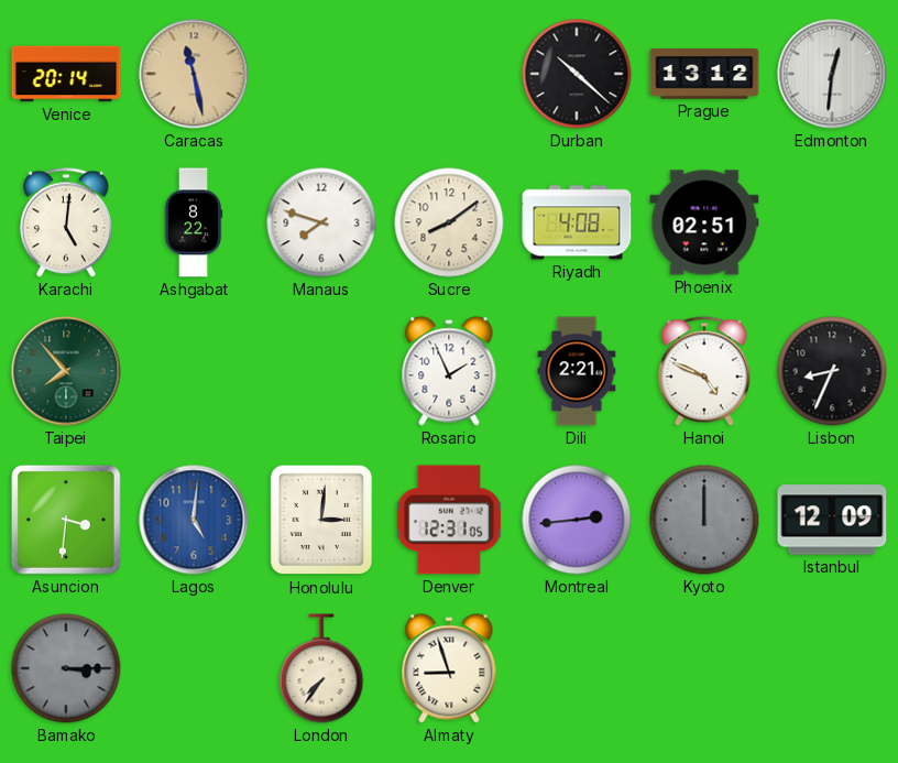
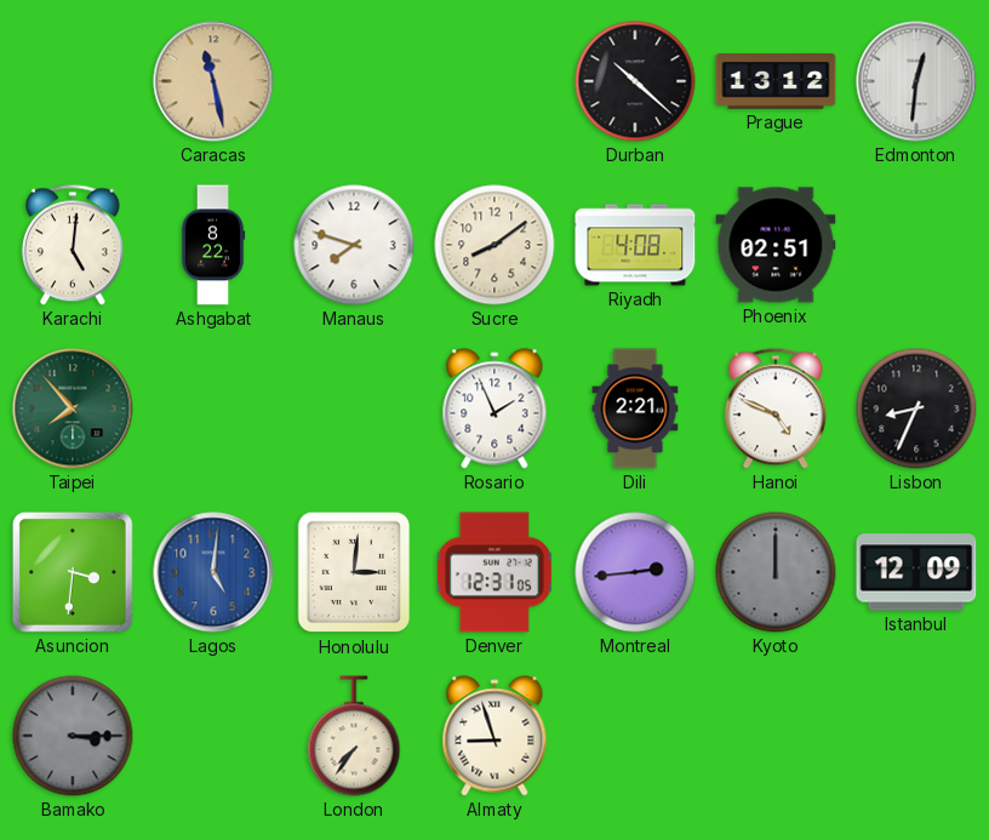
Venice: 20:14 -> none
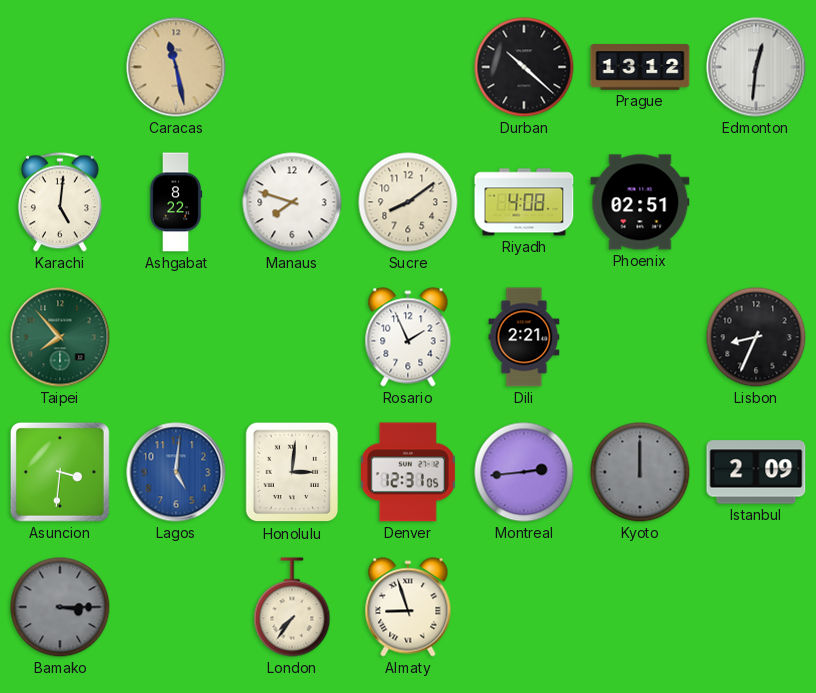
Hanoi: 4:49 -> none
Istanbul: 12:09 -> 2:09
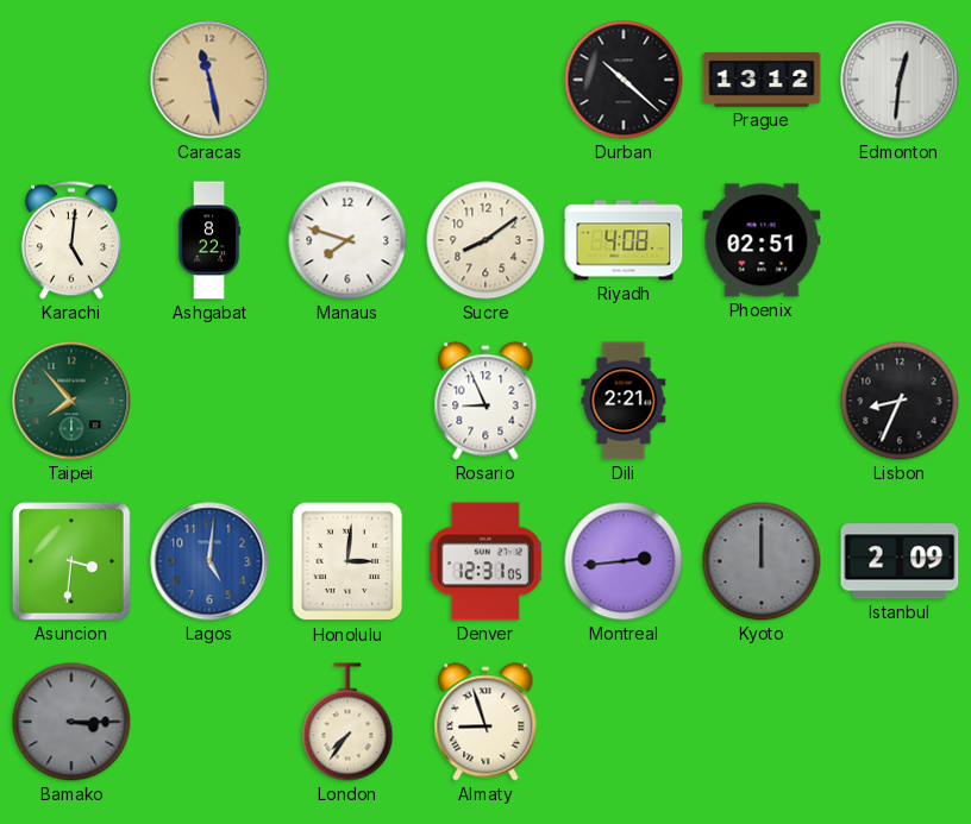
Rosario: 1:56 -> 8:56
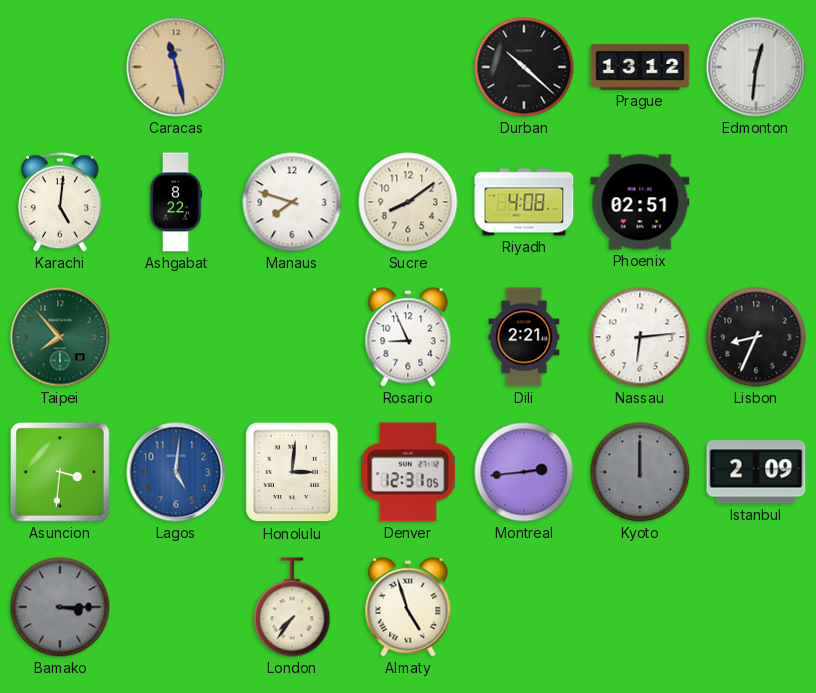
Nassau: none -> 6:14
Almaty: 8:57 -> 4:57
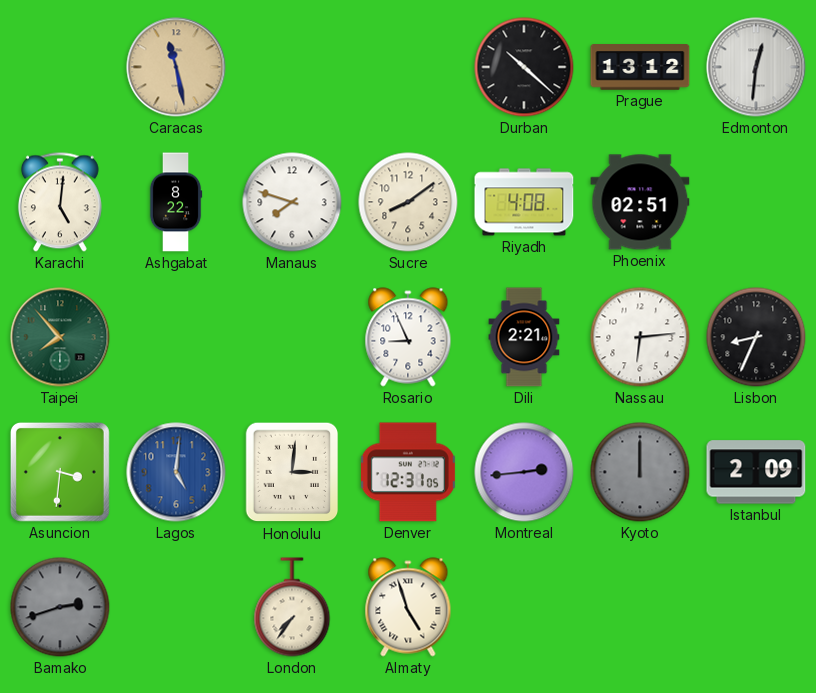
Bamako: 3:15 -> 2:42
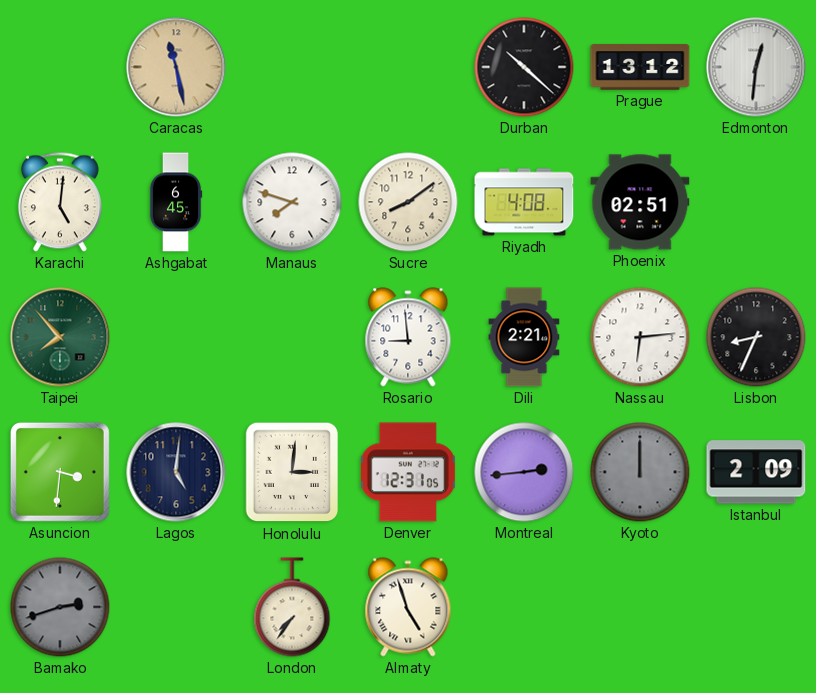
Ashgabat: 8:22 -> 6:45
Rosario: 8:56 -> 8:59
Lagos dial: blue -> navy
